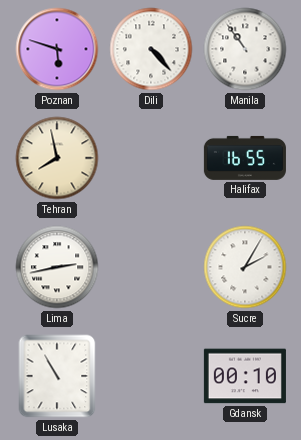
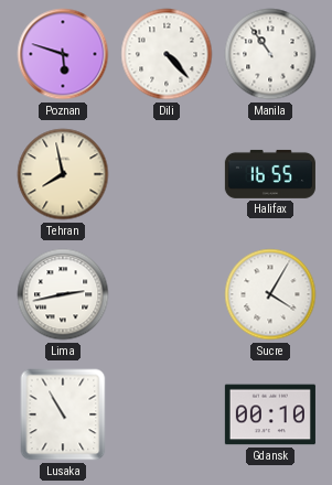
Sucre: 2:05 -> 4:05
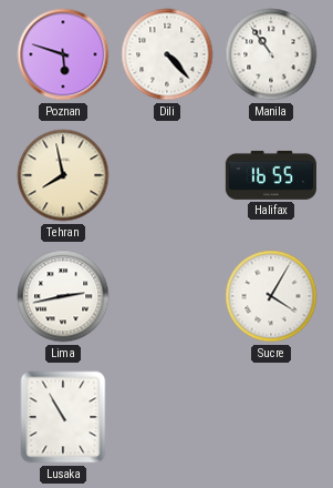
Gdansk: 00:10 -> none
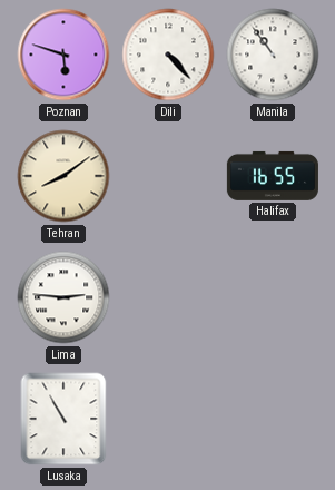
Tehran: 7:58 -> 8:09
Lima: 2:43 -> 2:46
Sucre: 4:05 -> none
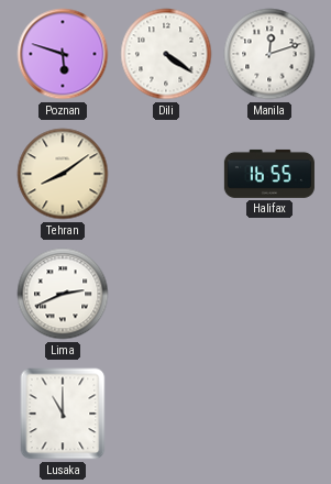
Dili: 4:23 -> 4:21
Manila: 10:54 -> 12:12
Lima: 2:46 -> 2:41
Lusaka: 10:55 -> 11:00
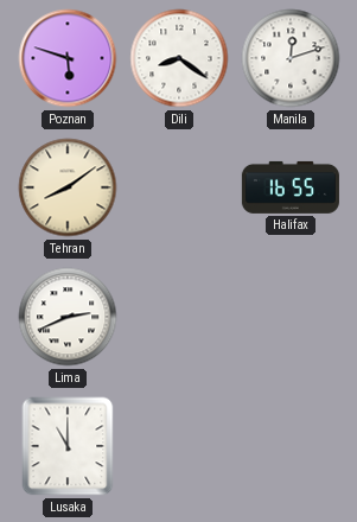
Dili: 4:21 -> 8:21
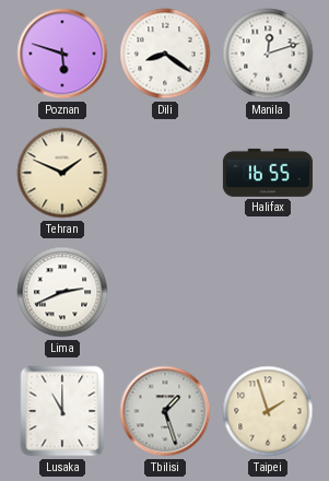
Tehran: 8:09 -> 1:49
Tbilisi: none -> 1:27
Taipei: none -> 1:57
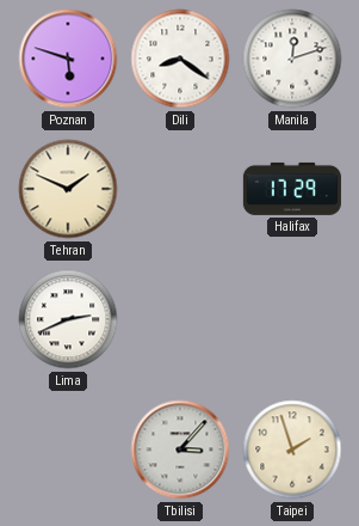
Halifax: 16:55 -> 17:29
Lusaka: 11:00 -> none
Tbilisi: 1:27 -> 3:07
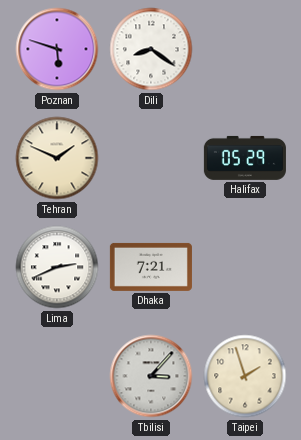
Manila: 12:12 -> none
Halifax: 17:29 -> 05:29
Dhaka: none -> 7:21
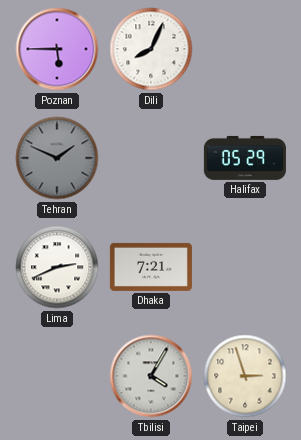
Poznan: 5:48 -> 5:45
Dili: 8:21 -> 8:04
Tehran dial: cream -> grey
Tbilisi: 3:07 -> 4:05
Taipei: 1:57 -> 2:57
